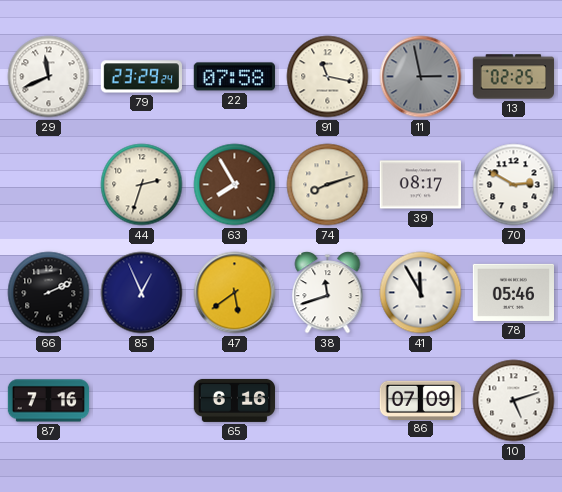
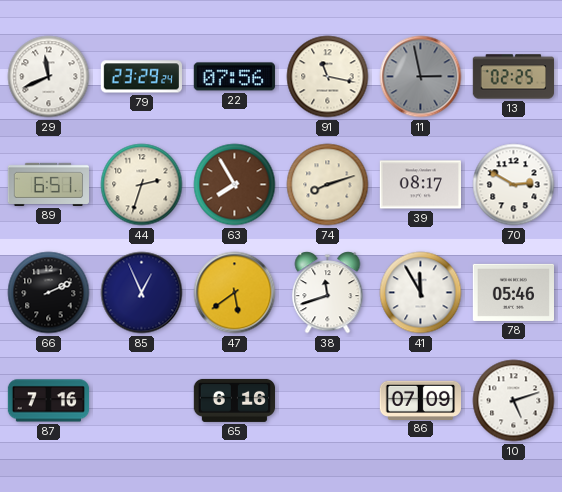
22: 07:58 -> 07:56
89: none -> 6:51
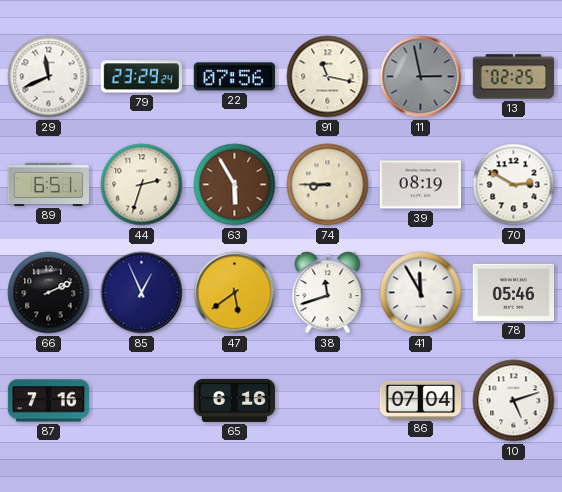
63: 7:55 -> 5:55
74: 8:12 -> 8:45
39: 08:17 -> 08:19
86: 07:09 -> 07:04
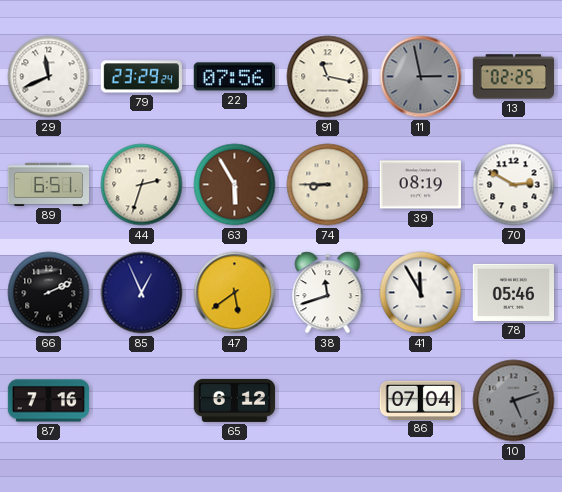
65: 6:16 -> 6:12
10 dial: white -> grey
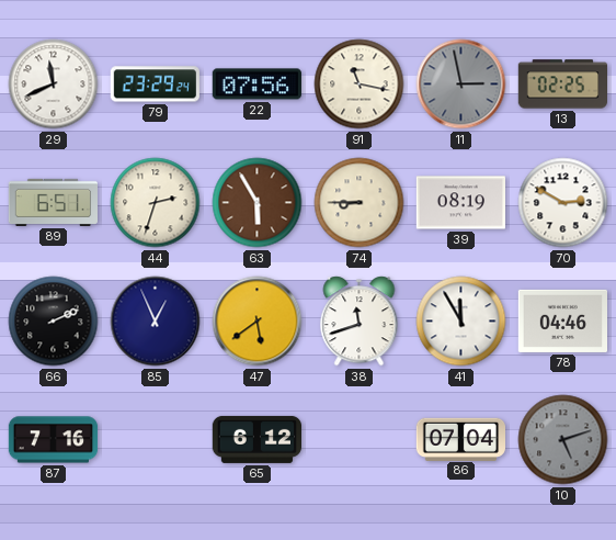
78: 05:46 -> 04:46
